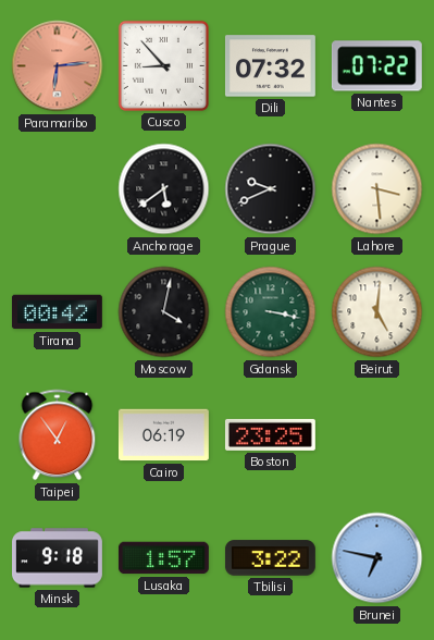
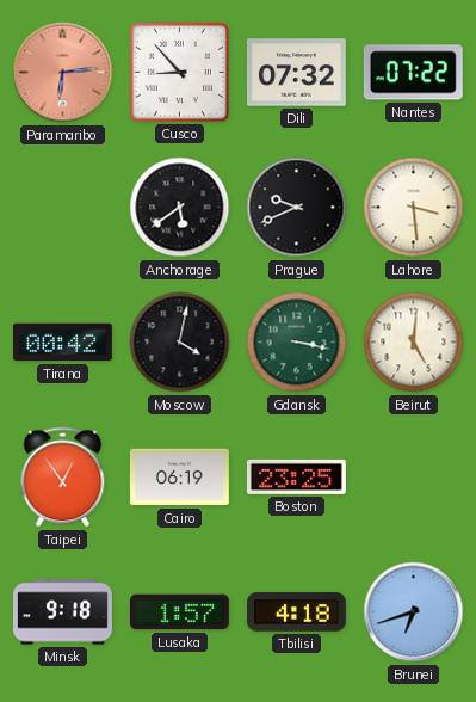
Tbilisi: 3:22 -> 4:18
Brunei: 6:47 -> 6:42
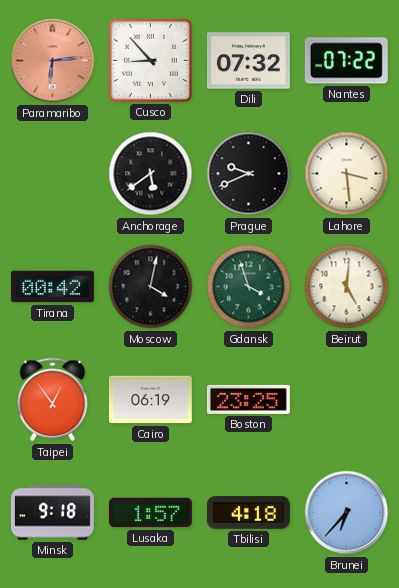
Gdansk: 3:17 -> 3:57
Brunei: 6:42 -> 6:37
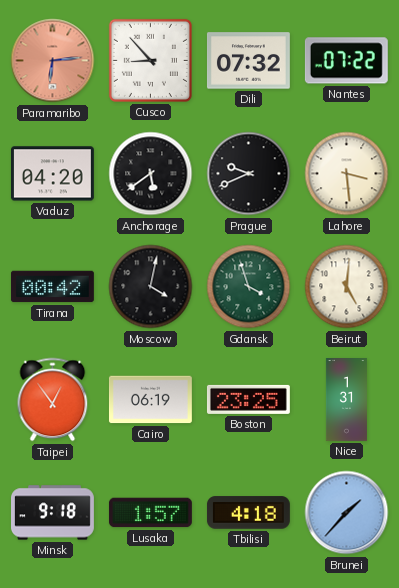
Vaduz: none -> 04:20
Nice: none -> 1:31
Brunei: 6:37 -> 1:37
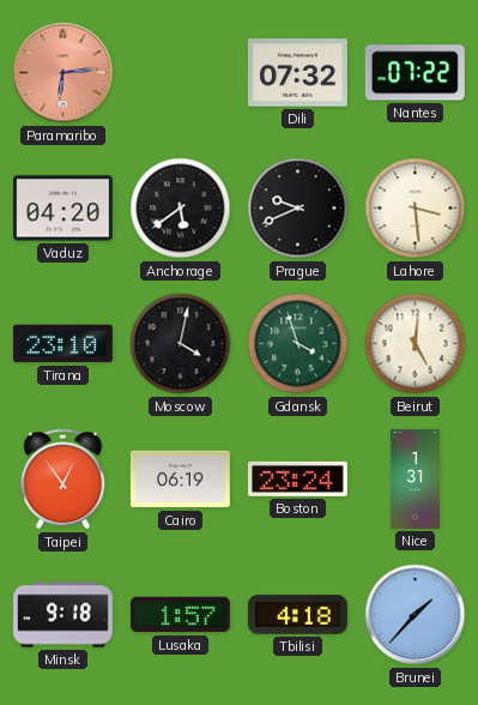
Cusco: 8:53 -> none
Tirana: 00:42 -> 23:10
Boston: 23:25 -> 23:24
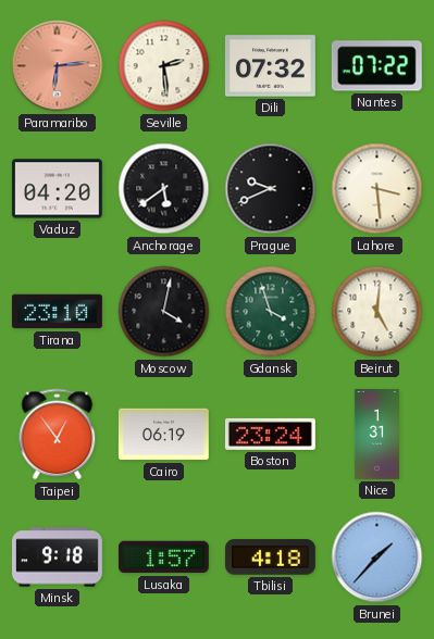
Seville: none -> 2:29
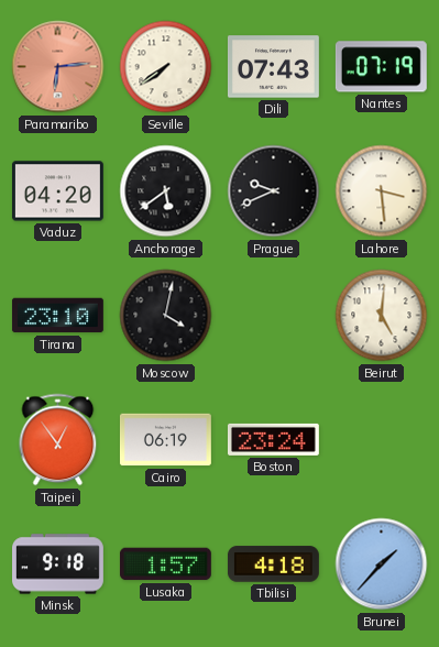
Seville: 2:29 -> 7:39
Dili: 07:32 -> 07:43
Nantes: 07:22 -> 07:19
Gdansk: 3:57 -> none
Nice: 1:31 -> none
